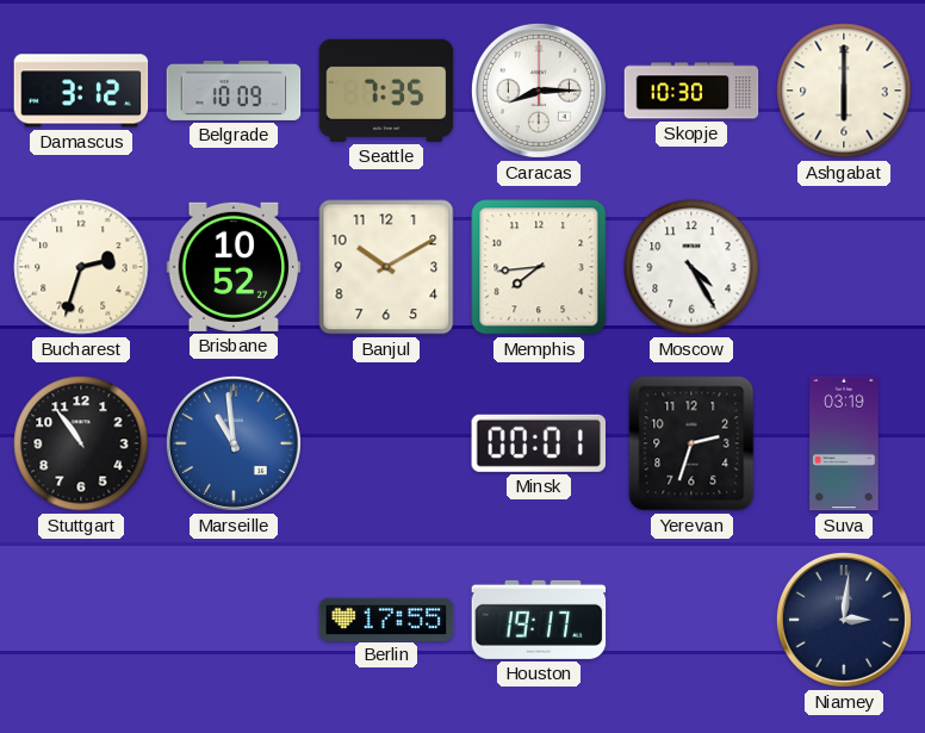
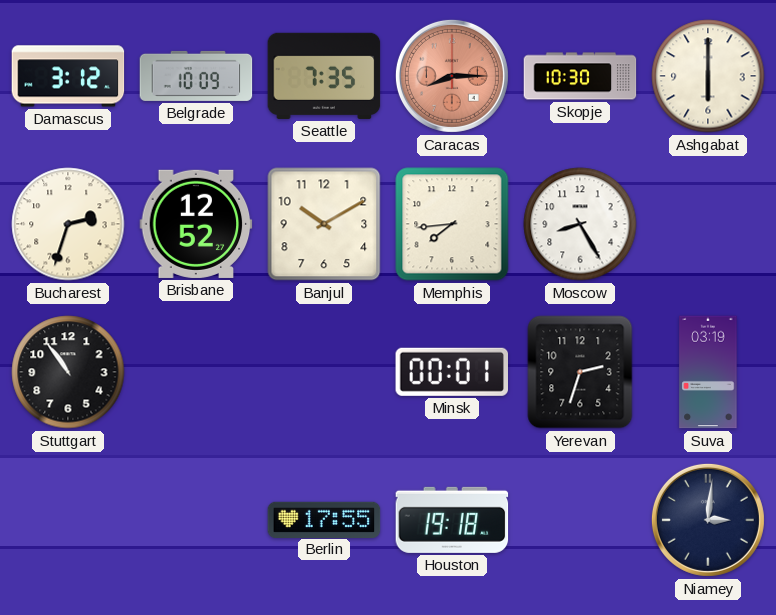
Caracas dial: white -> salmon
Brisbane: 10:52 -> 12:52
Moscow: 4:25 -> 8:25
Marseille: 10:59 -> none
Houston: 19:17 -> 19:18
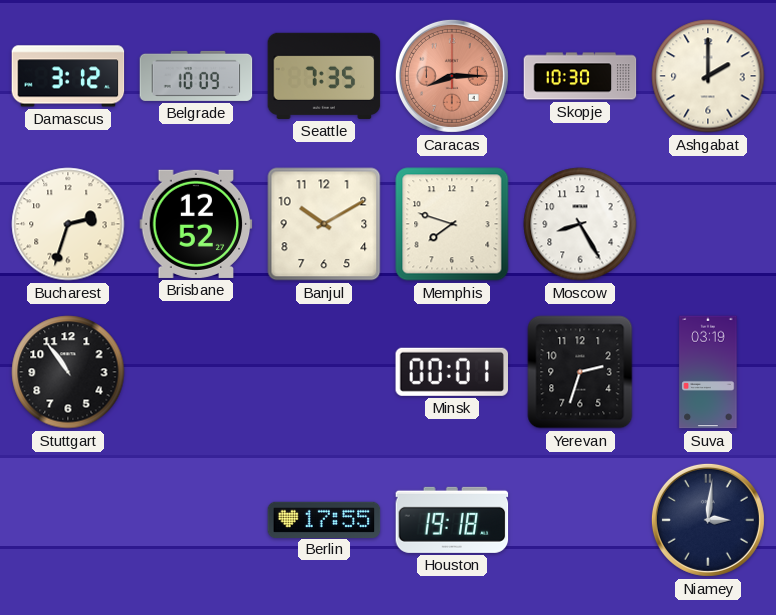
Ashgabat: 6:00 -> 2:00
Memphis: 7:44 -> 7:48
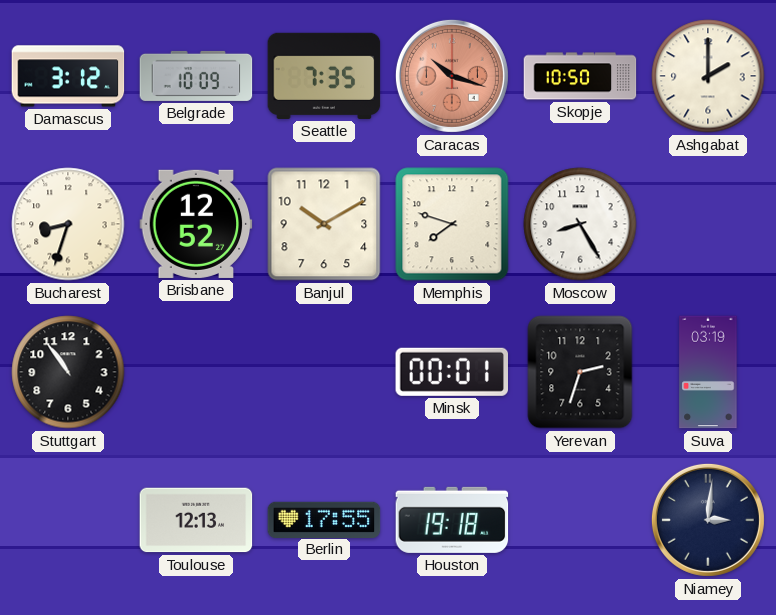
Caracas: 8:15 -> 10:18
Skopje: 10:30 -> 10:50
Bucharest: 2:33 -> 8:33
Toulouse: none -> 12:13
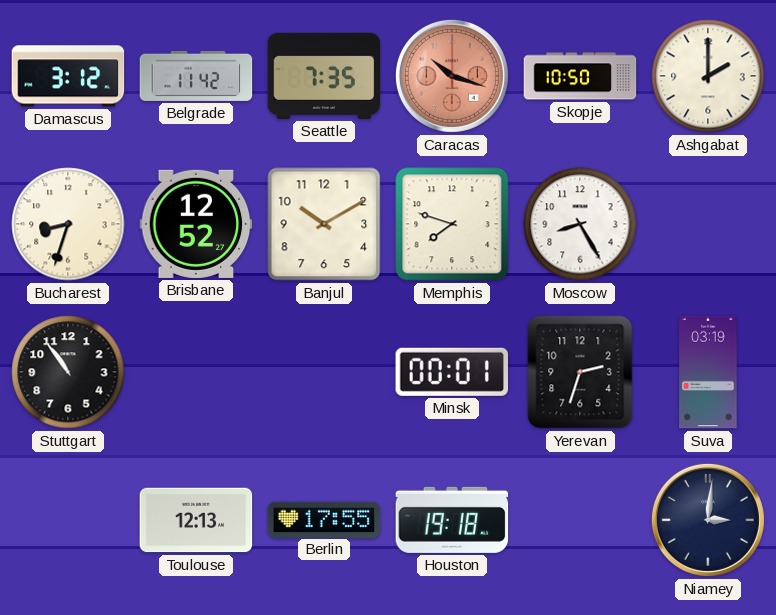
Belgrade: 10:09 -> 11:42
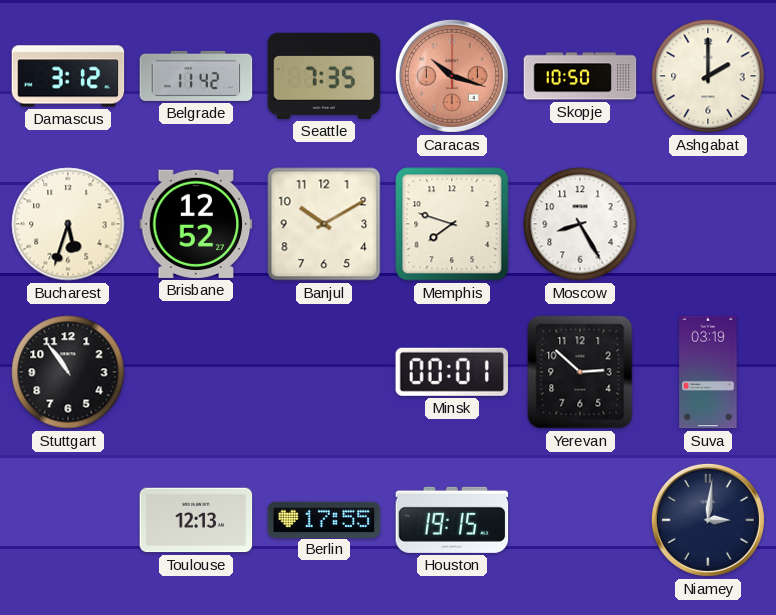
Bucharest: 8:33 -> 5:33
Yerevan: 2:33 -> 2:52
Houston: 19:18 -> 19:15
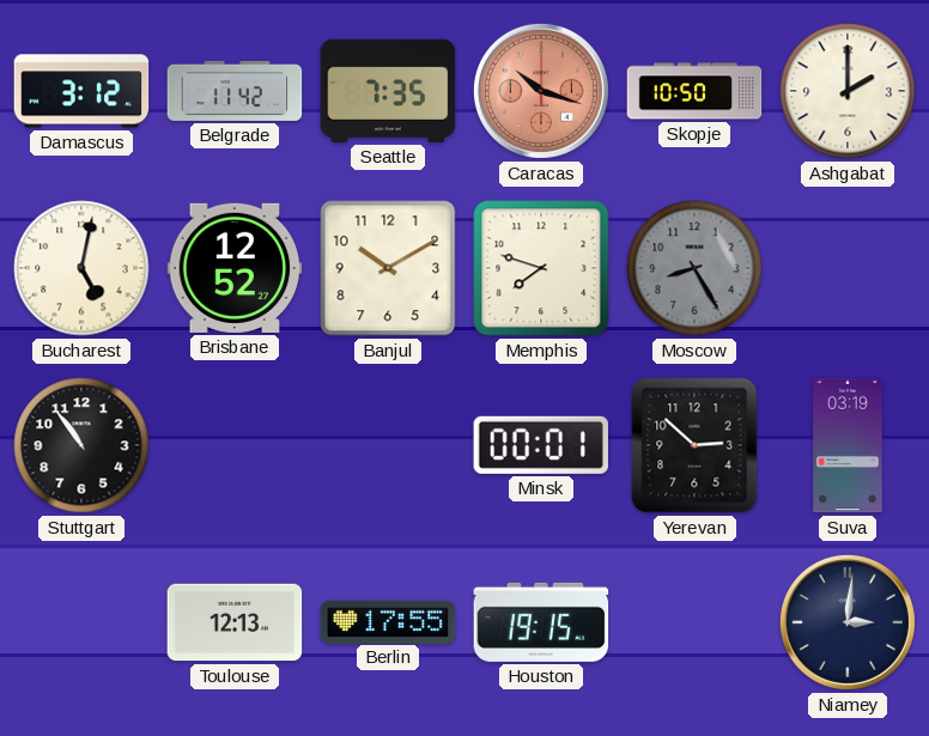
Bucharest: 5:33 -> 5:02
Moscow dial: white -> grey
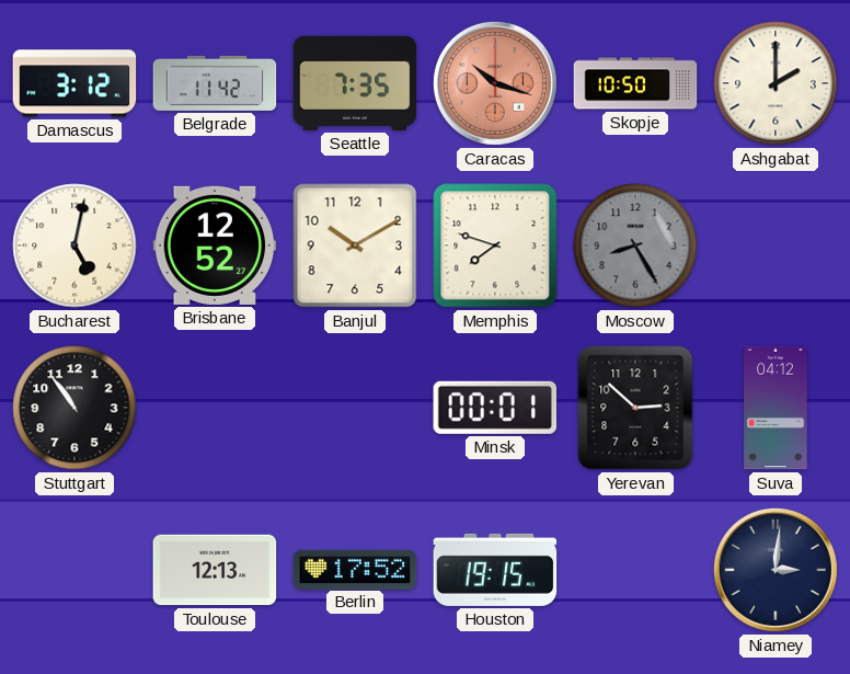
Suva: 03:19 -> 04:12
Berlin: 17:55 -> 17:52
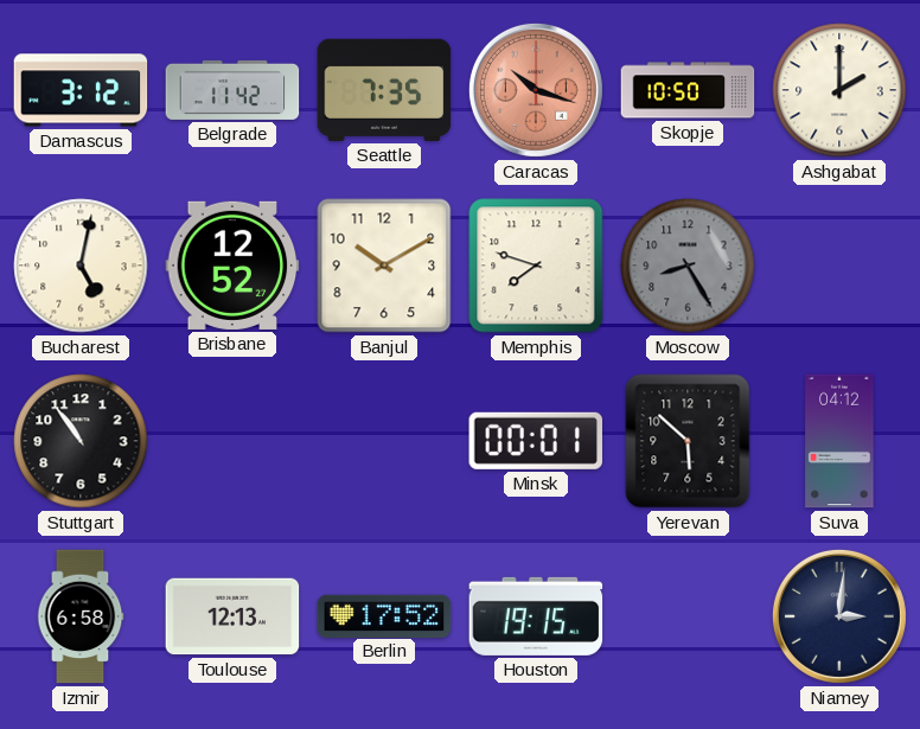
Yerevan: 2:52 -> 5:52
Izmir: none -> 6:58
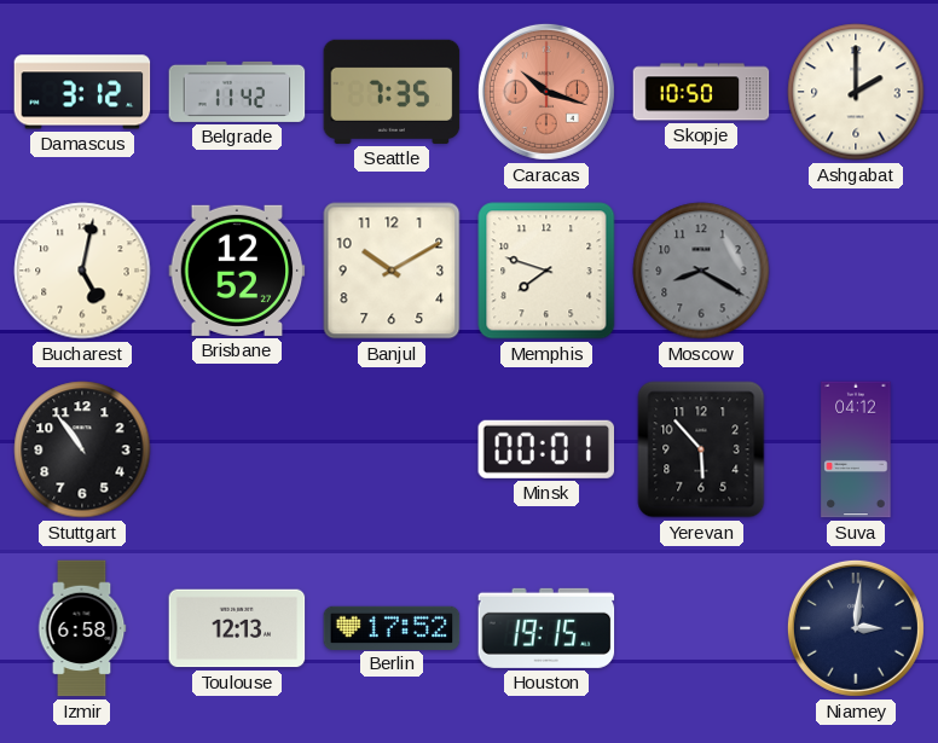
Moscow: 8:25 -> 8:20
Yerevan: 5:52 -> 5:53
